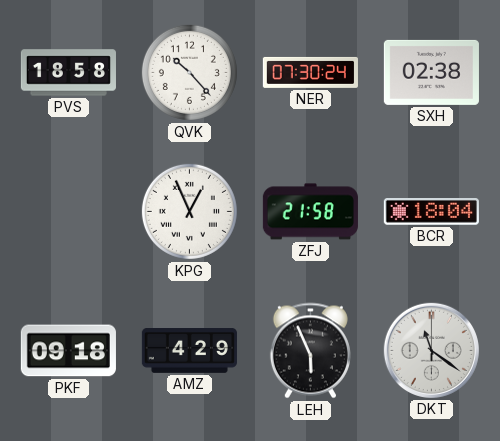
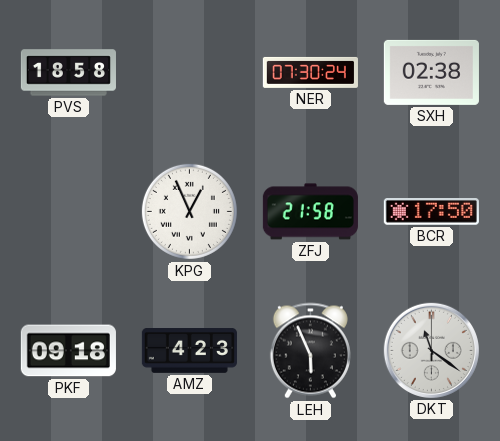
QVK: 10:23 -> none
BCR: 18:04 -> 17:50
AMZ: 4:29 -> 4:23
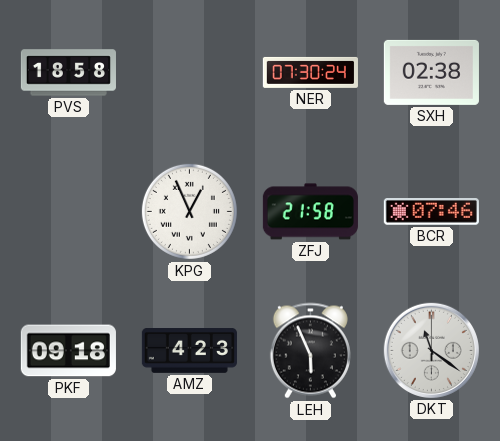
BCR: 17:50 -> 07:46
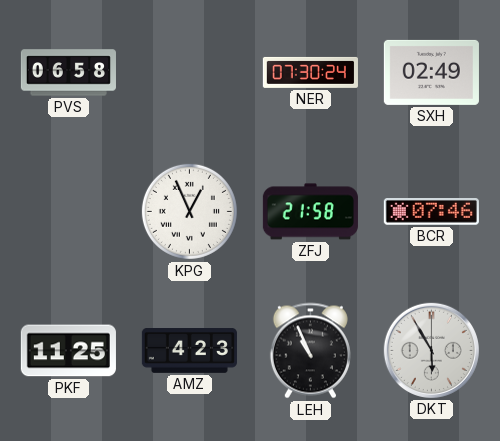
PVS: 18:58 -> 06:58
SXH: 02:38 -> 02:49
PKF: 09:18 -> 11:25
LEH: 5:56 -> 10:56
DKT: 11:21 -> 5:55
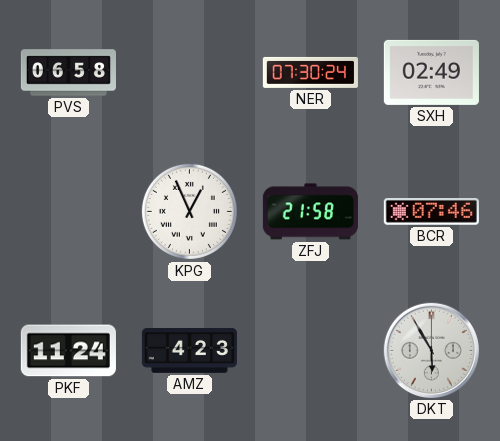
PKF: 11:25 -> 11:24
LEH: 10:56 -> none
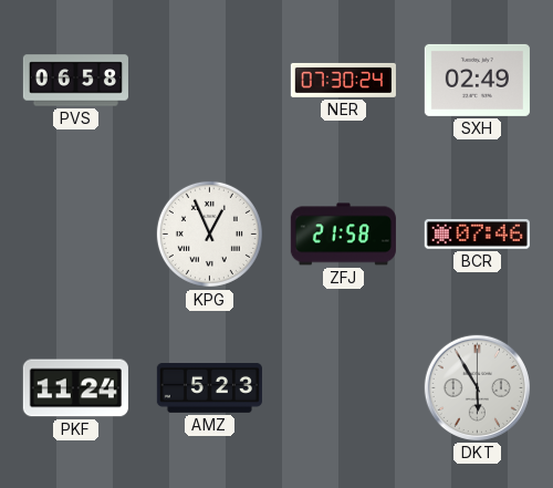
AMZ: 4:23 -> 5:23
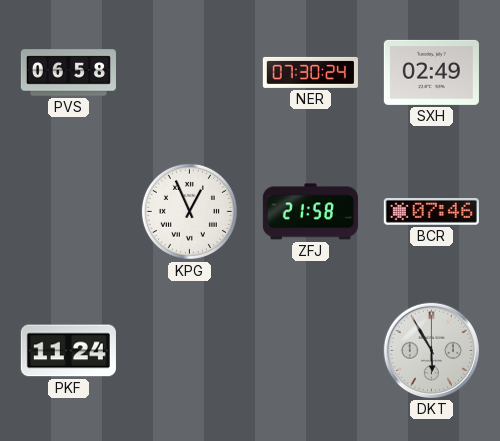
AMZ: 5:23 -> none
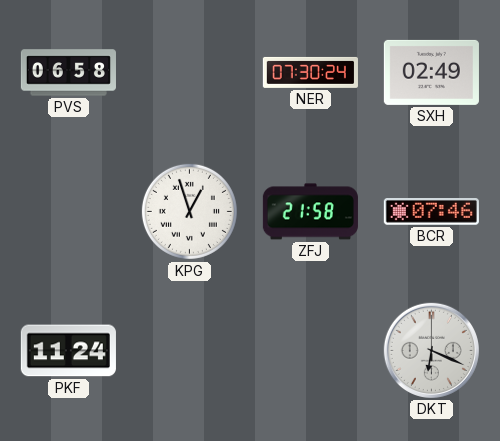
KPG: 12:56 -> 12:57
DKT: 5:55 -> 6:19
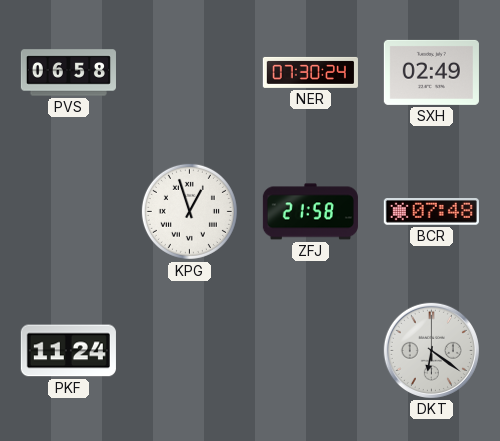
BCR: 07:46 -> 07:48
DKT: 6:19 -> 6:21
